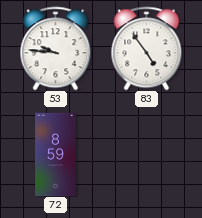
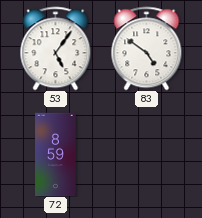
53: 9:46 -> 5:06
83: 4:54 -> 4:51
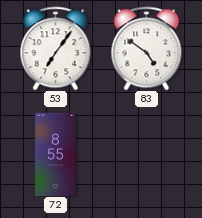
53: 5:06 -> 7:06
72: 8:59 -> 8:55
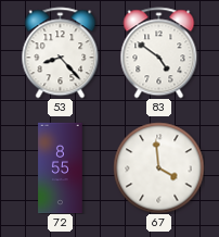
53: 7:06 -> 8:23
67: none -> 3:59
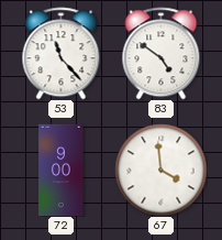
53: 8:23 -> 11:23
72: 8:55 -> 9:00
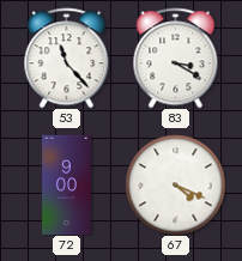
83: 4:51 -> 3:20
67: 3:59 -> 4:19
